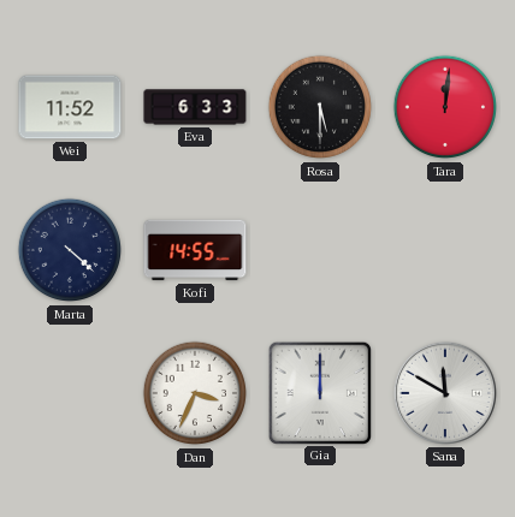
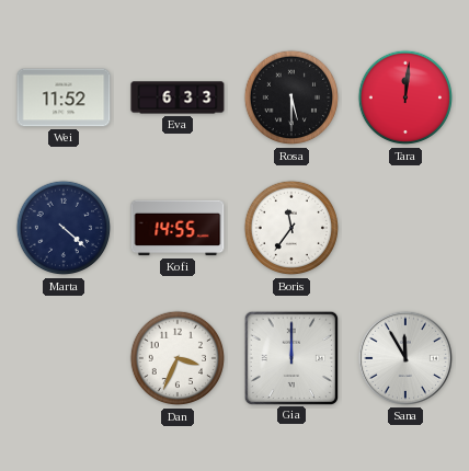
Boris: none -> 11:36
Sana: 11:50 -> 11:55
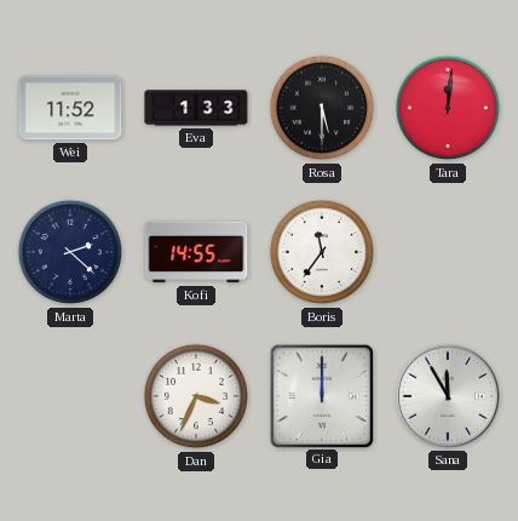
Eva: 6:33 -> 1:33
Marta: 4:22 -> 2:22
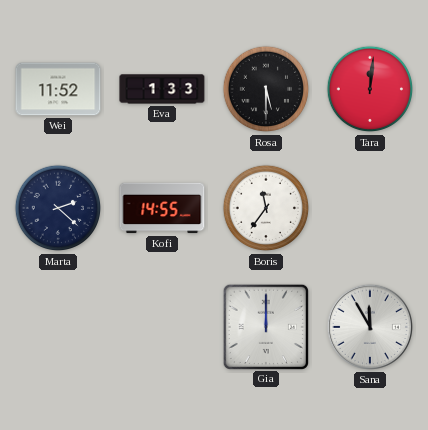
Dan: 3:34 -> none
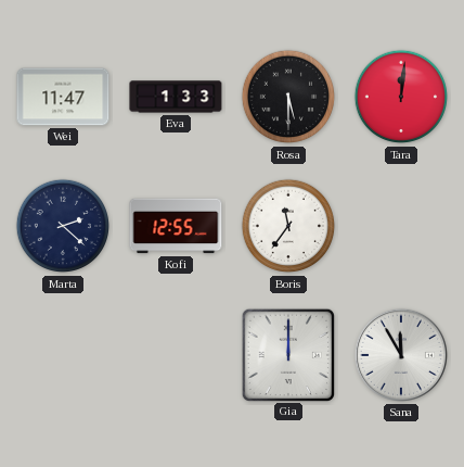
Wei: 11:52 -> 11:47
Kofi: 14:55 -> 12:55
